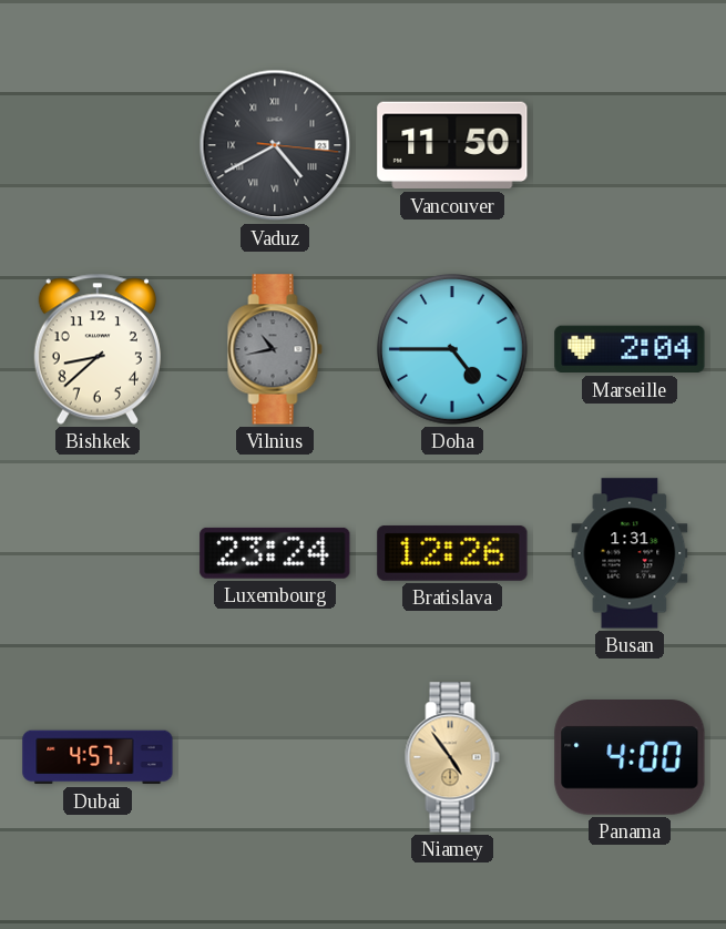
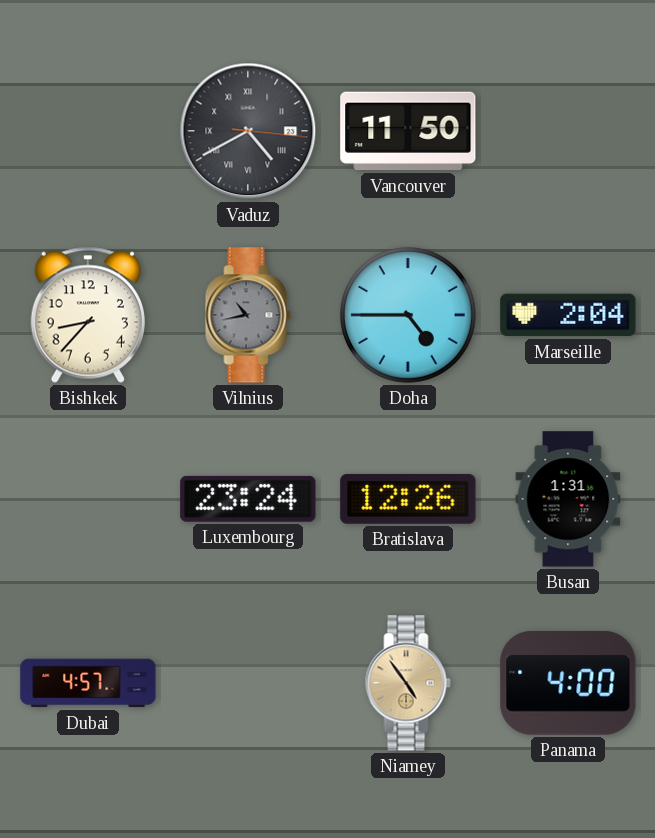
Bishkek: 8:38 -> 8:37
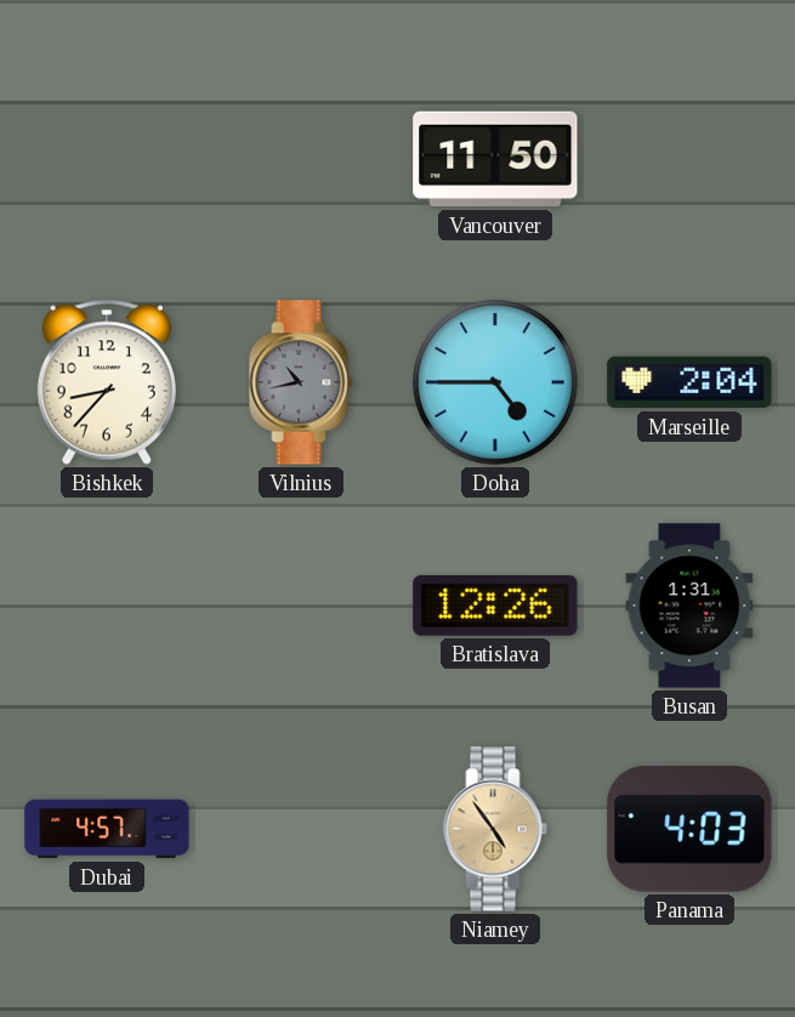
Vaduz: 4:40 -> none
Luxembourg: 23:24 -> none
Panama: 4:00 -> 4:03
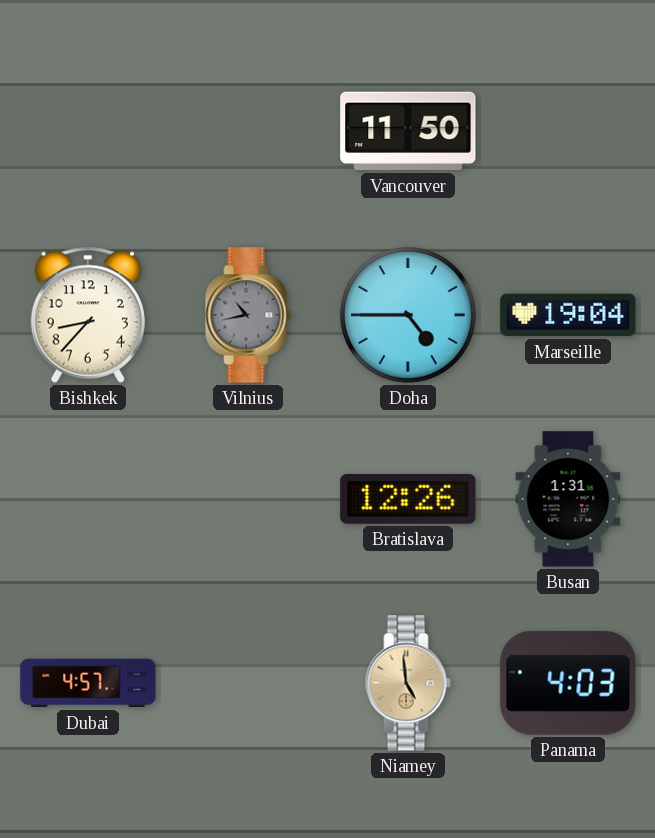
Marseille: 2:04 -> 19:04
Niamey: 4:54 -> 4:59
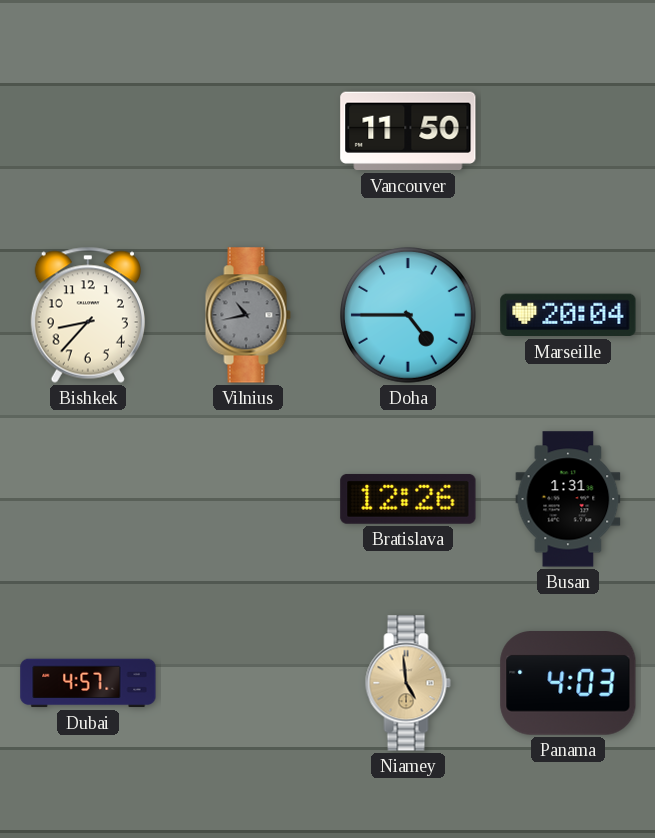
Marseille: 19:04 -> 20:04
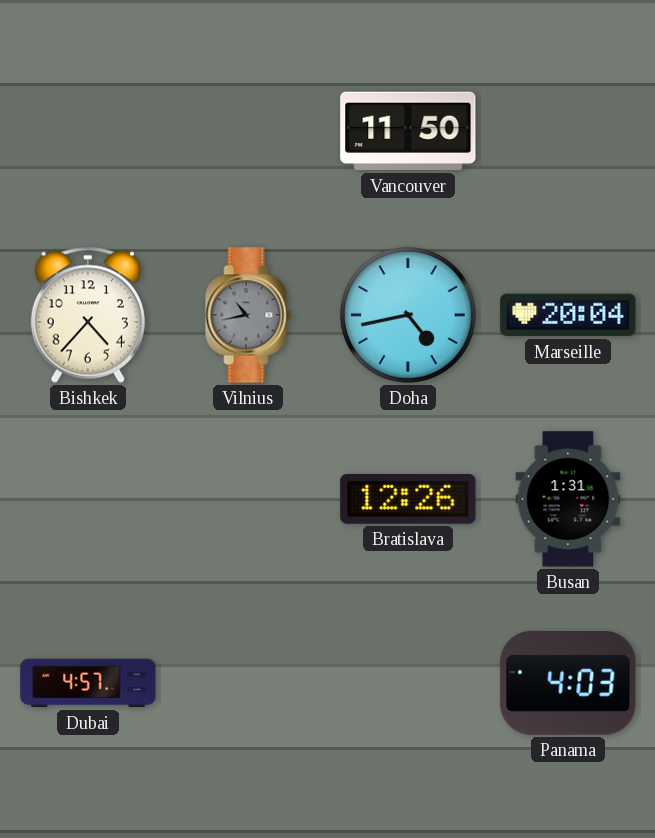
Bishkek: 8:37 -> 4:37
Doha: 4:45 -> 4:43
Niamey: 4:59 -> none
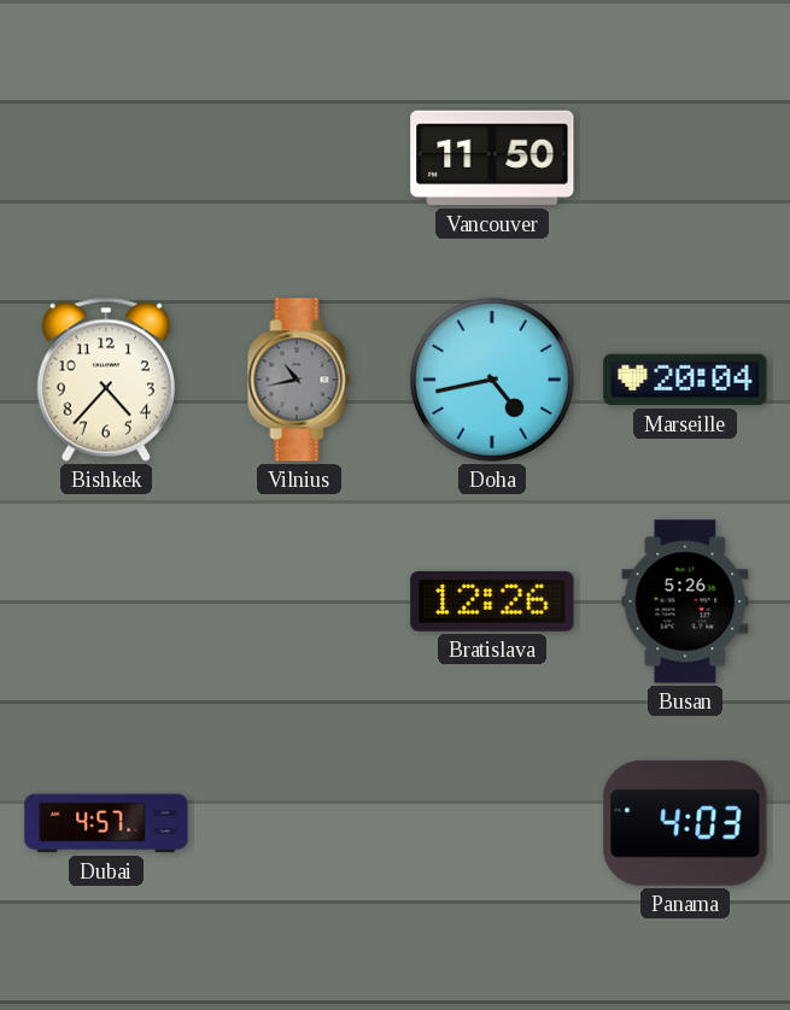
Busan: 1:31 -> 5:26
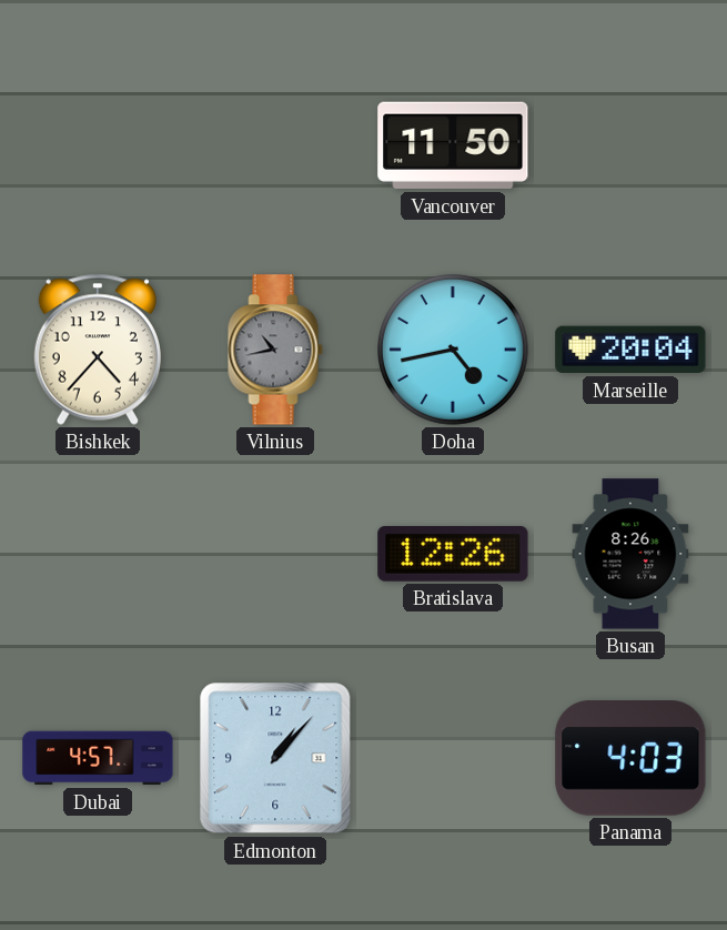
Busan: 5:26 -> 8:26
Edmonton: none -> 1:07
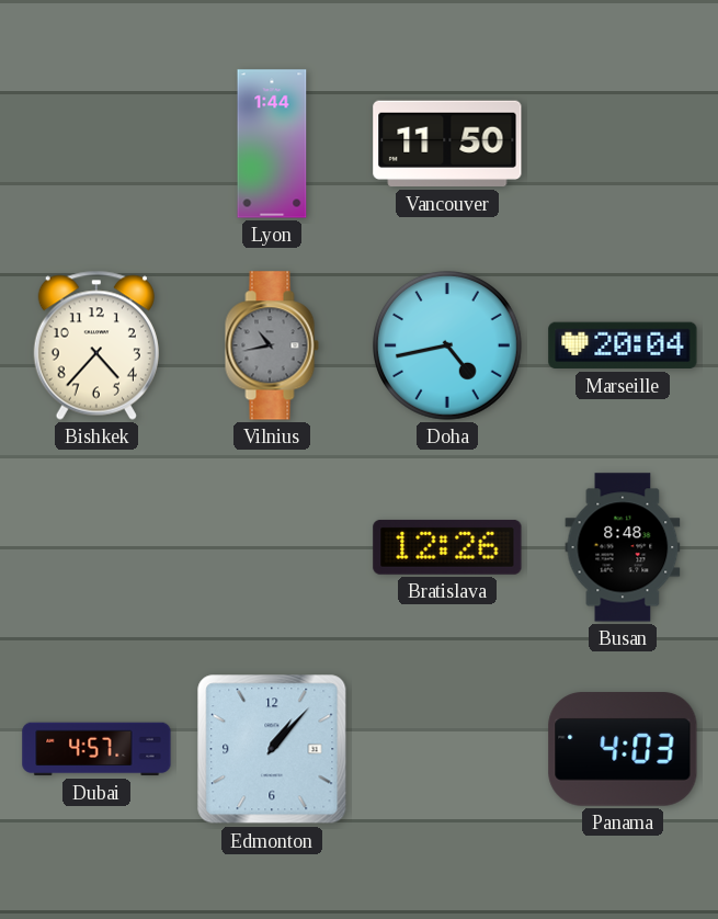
Lyon: none -> 1:44
Busan: 8:26 -> 8:48
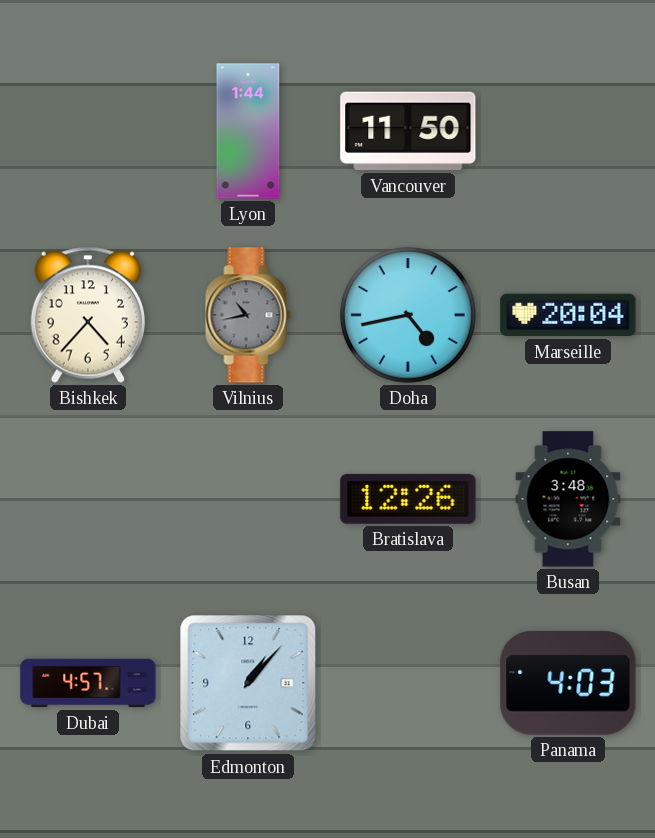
Busan: 8:48 -> 3:48
